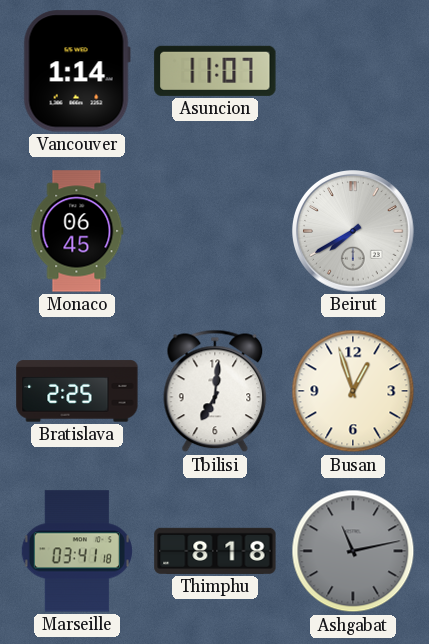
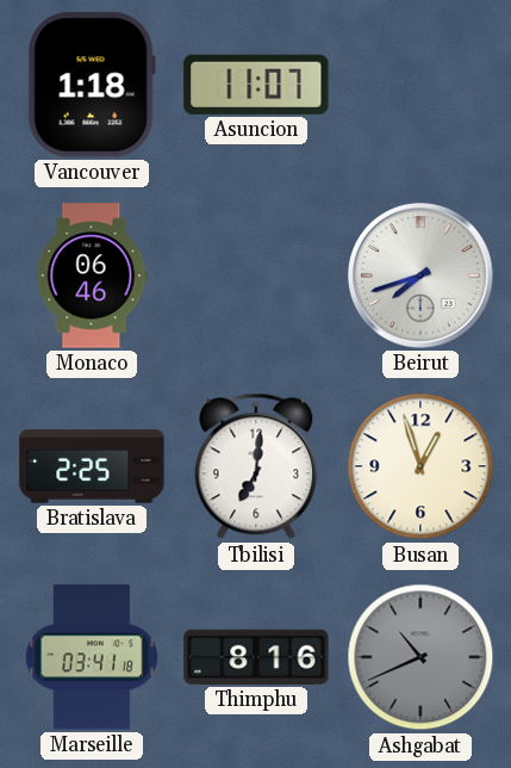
Vancouver: 1:14 -> 1:18
Monaco: 06:45 -> 06:46
Beirut: 7:40 -> 7:42
Thimphu: 8:18 -> 8:16
Ashgabat: 11:13 -> 10:41
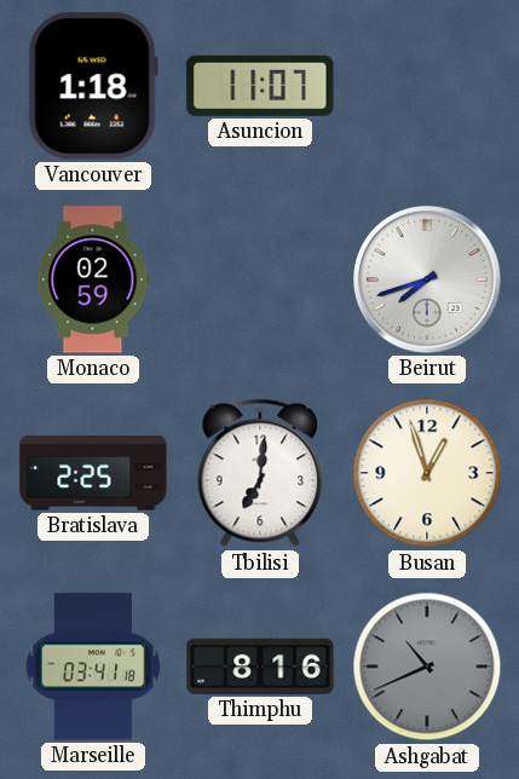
Monaco: 06:46 -> 02:59
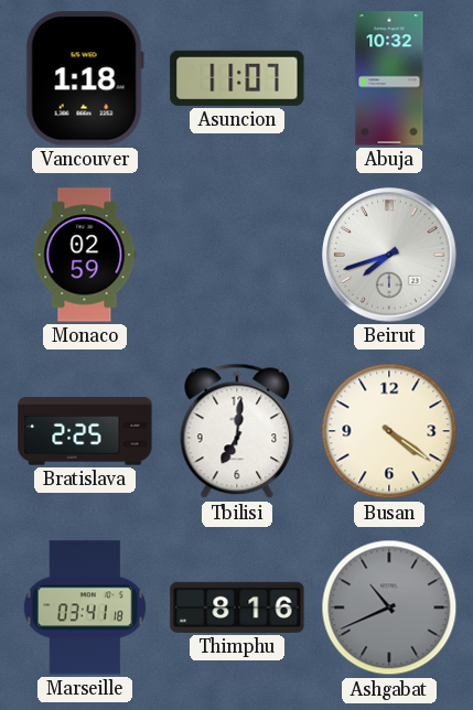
Abuja: none -> 10:32
Busan: 12:57 -> 4:21
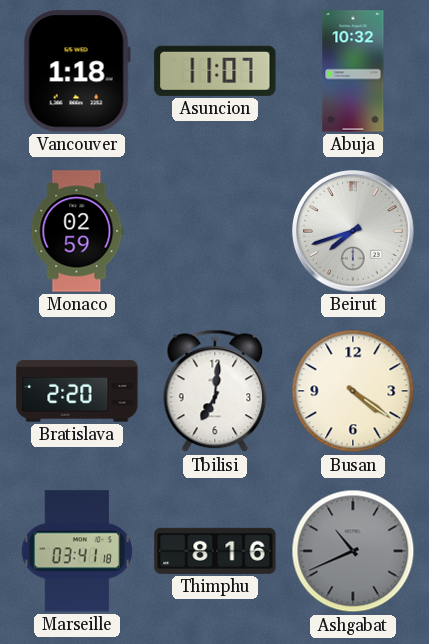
Bratislava: 2:25 -> 2:20
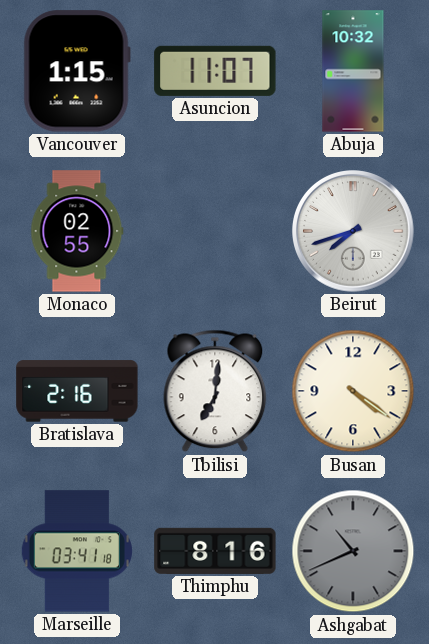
Vancouver: 1:18 -> 1:15
Monaco: 02:59 -> 02:55
Bratislava: 2:20 -> 2:16
